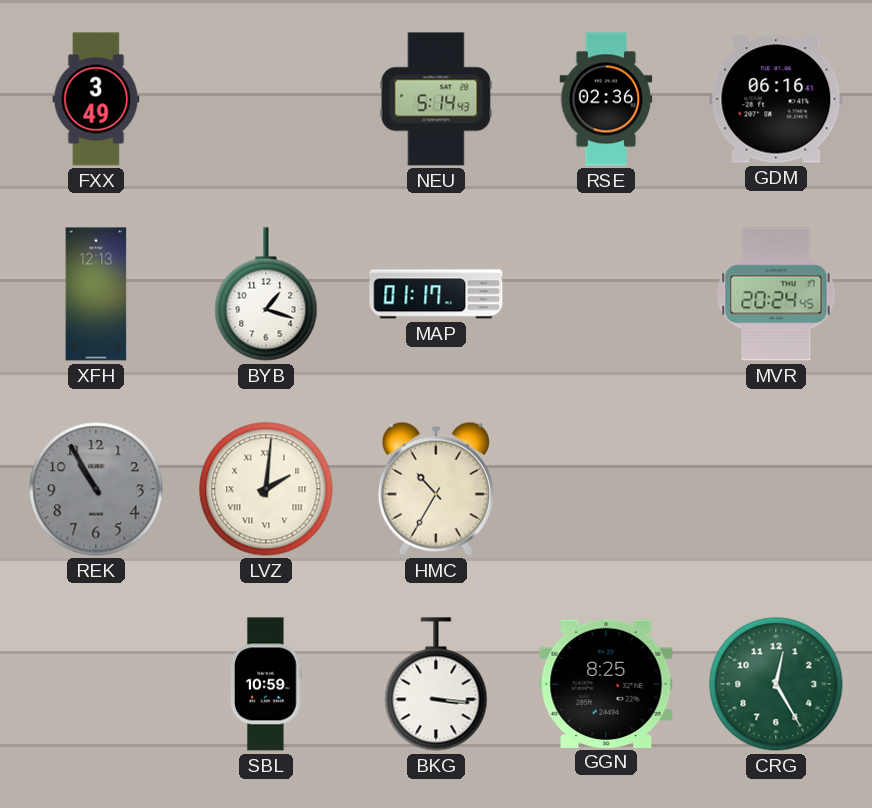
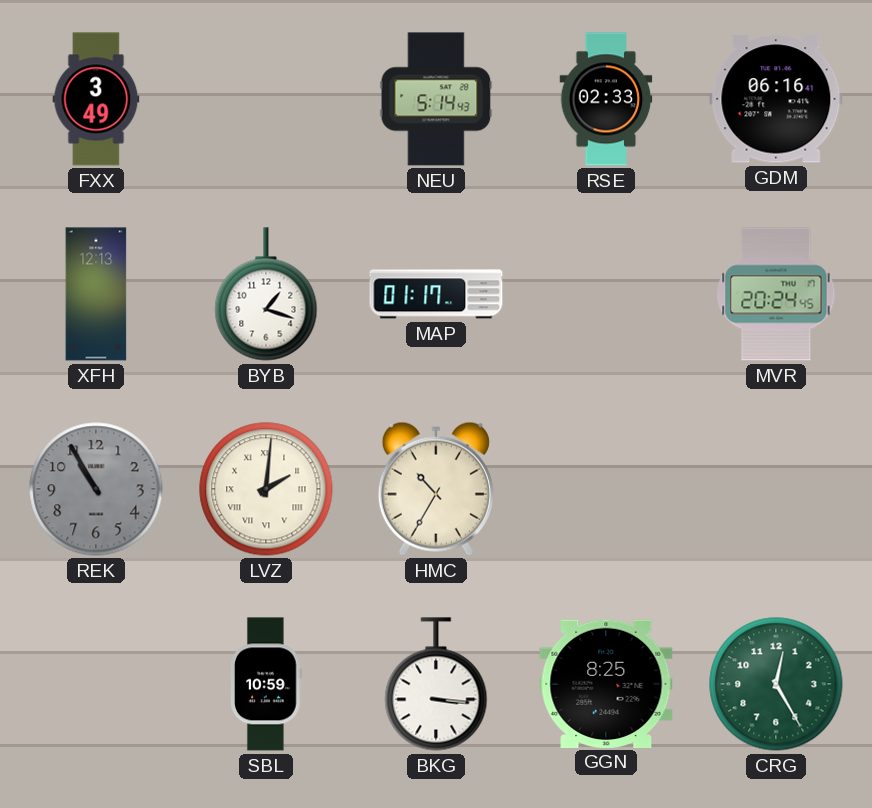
RSE: 02:36 -> 02:33
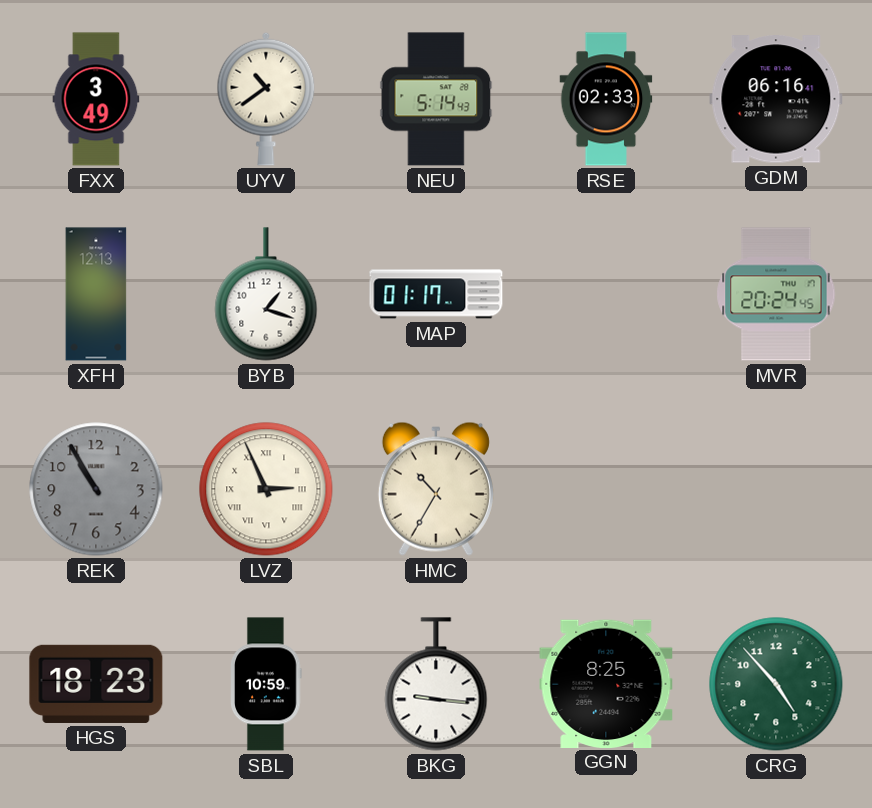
UYV: none -> 10:39
LVZ: 2:01 -> 2:56
HGS: none -> 18:23
BKG: 3:16 -> 9:16
CRG: 12:25 -> 4:53
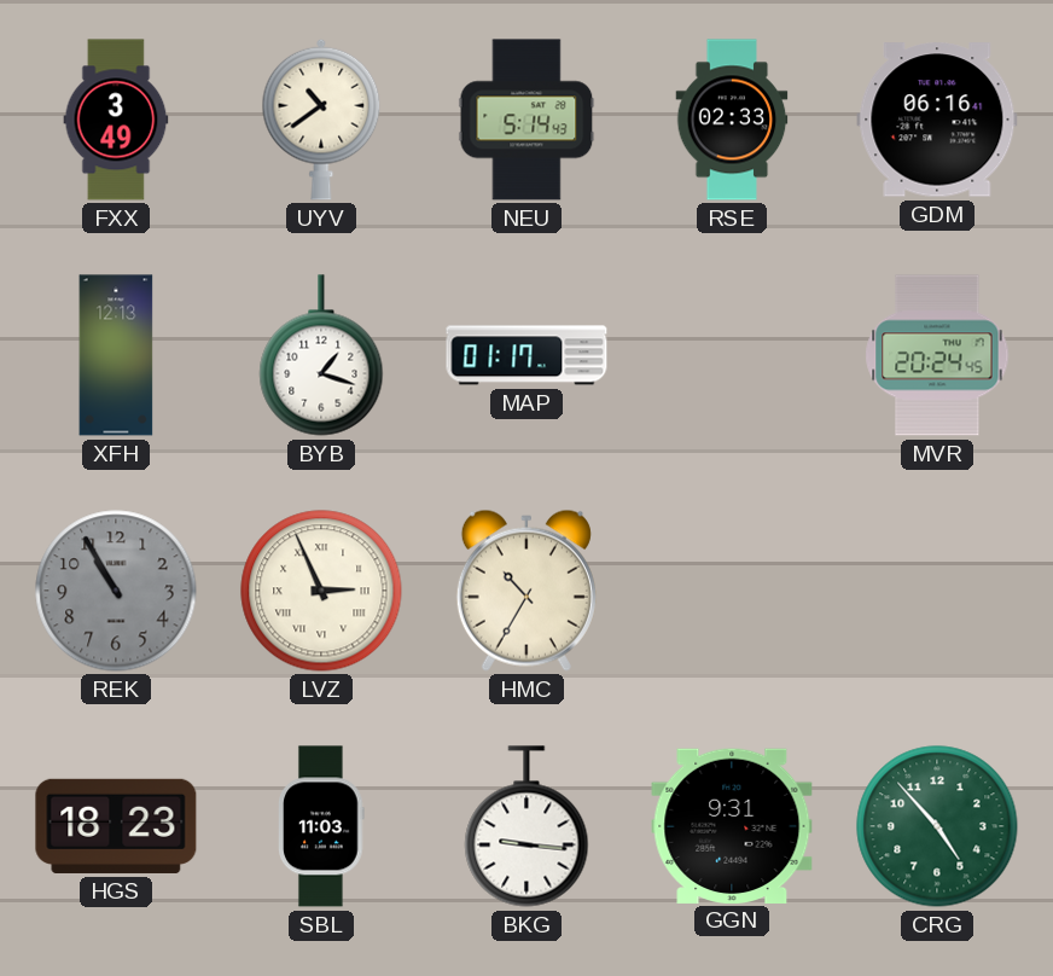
SBL: 10:59 -> 11:03
GGN: 8:25 -> 9:31
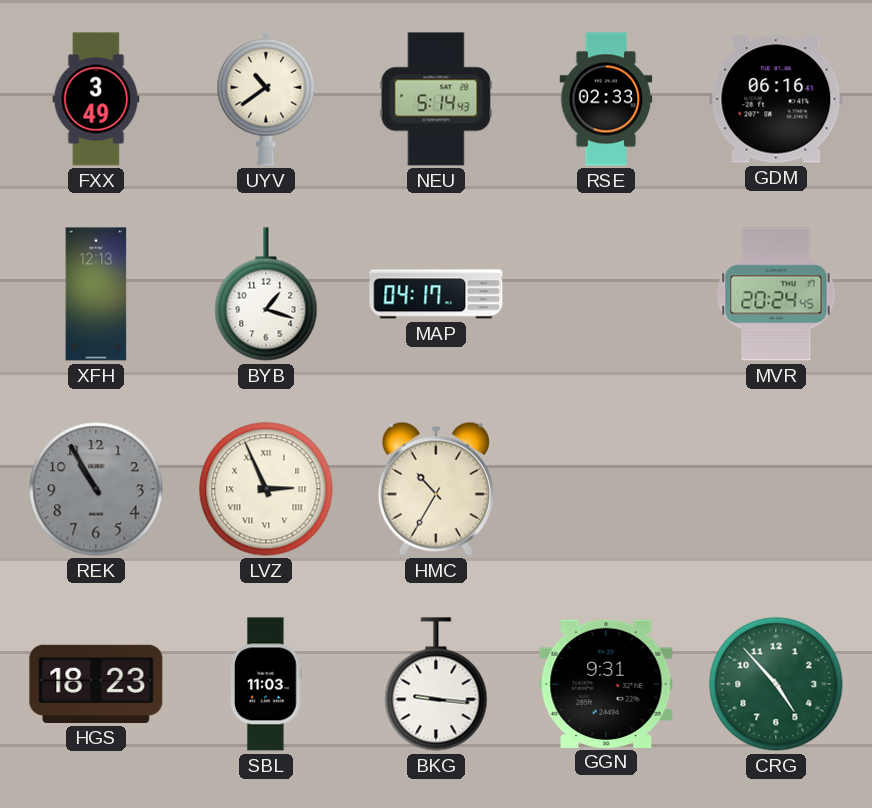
MAP: 01:17 -> 04:17
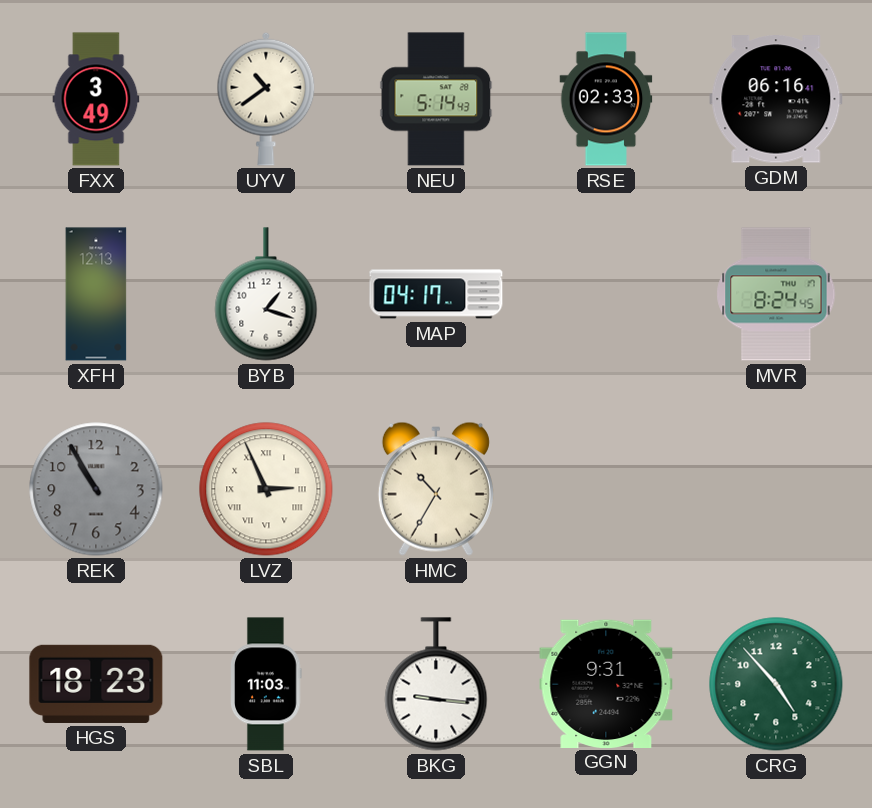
MVR: 20:24 -> 8:24
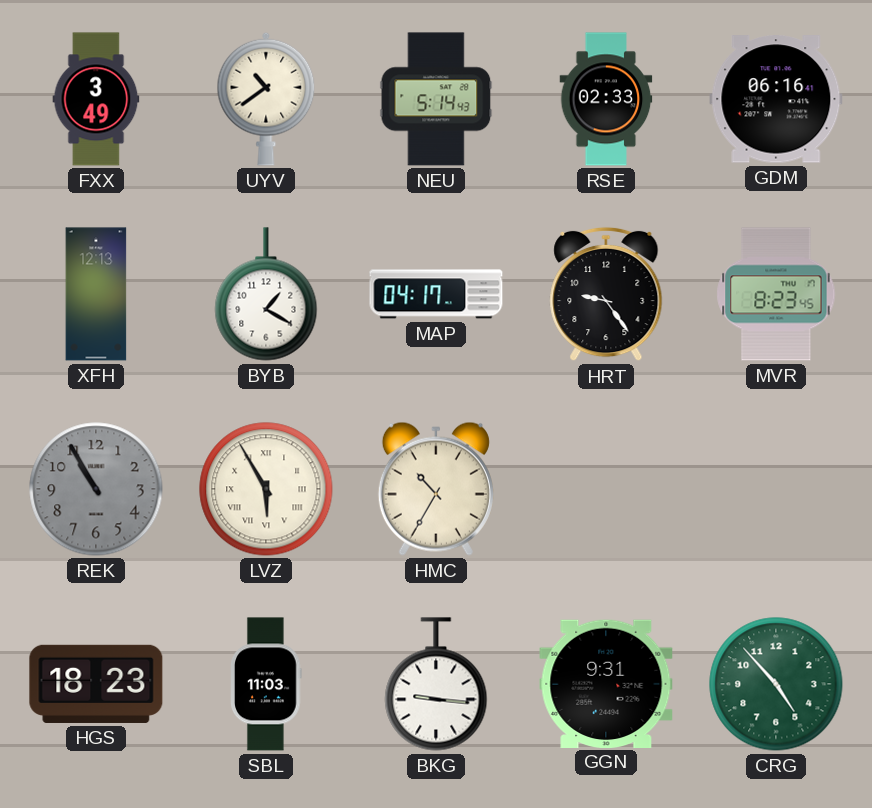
BYB: 1:18 -> 1:20
HRT: none -> 9:24
MVR: 8:24 -> 8:23
LVZ: 2:56 -> 5:55
